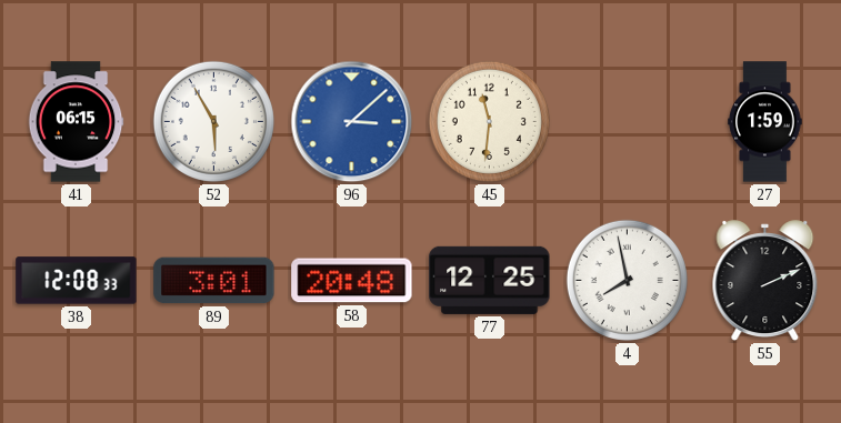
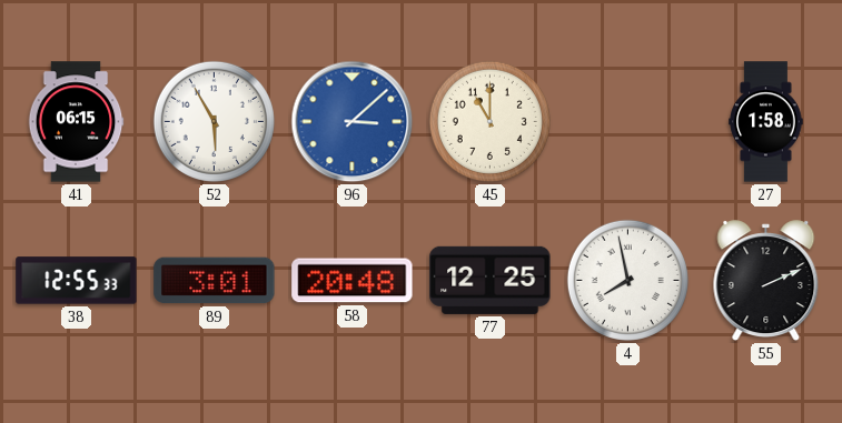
45: 11:31 -> 11:00
27: 1:59 -> 1:58
38: 12:08 -> 12:55
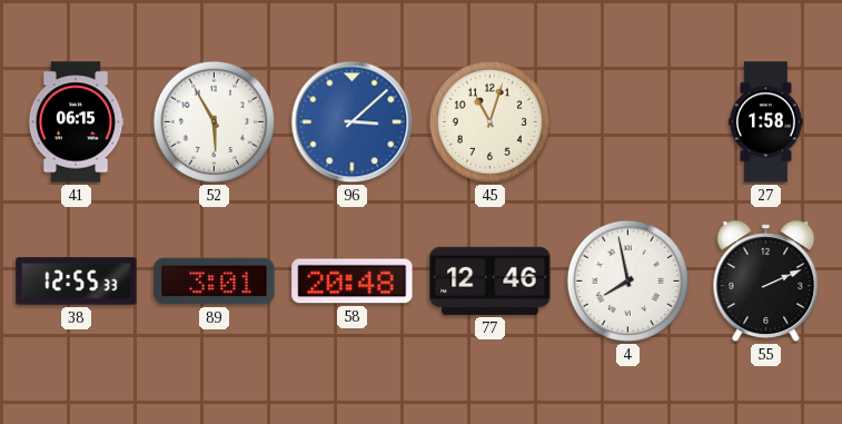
45: 11:00 -> 11:03
77: 12:25 -> 12:46
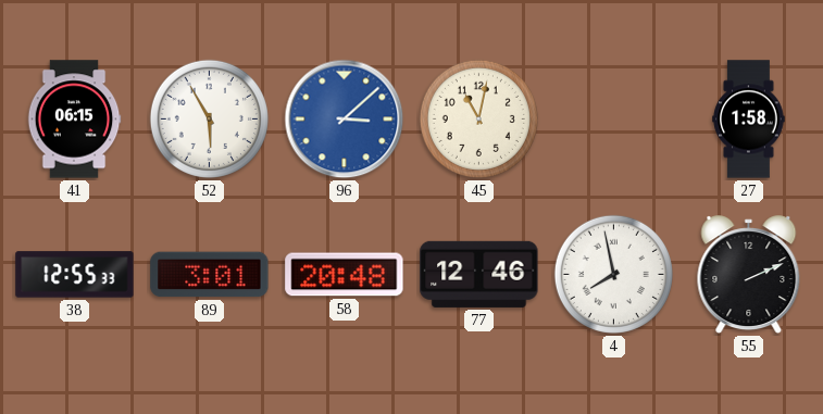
45: 11:03 -> 11:02
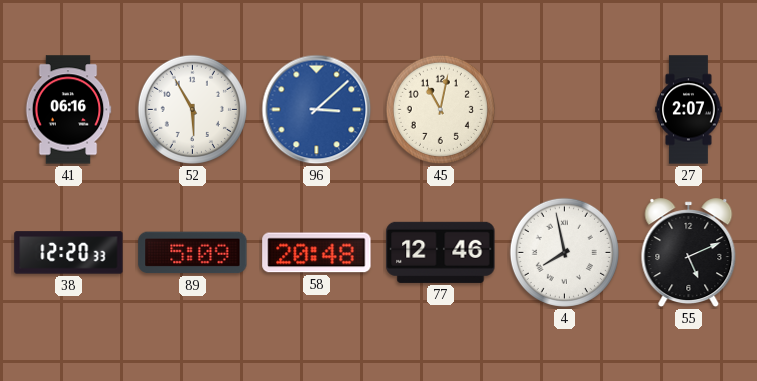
41: 06:15 -> 06:16
27: 1:58 -> 2:07
38: 12:55 -> 12:20
89: 3:01 -> 5:09
55: 2:11 -> 5:11
